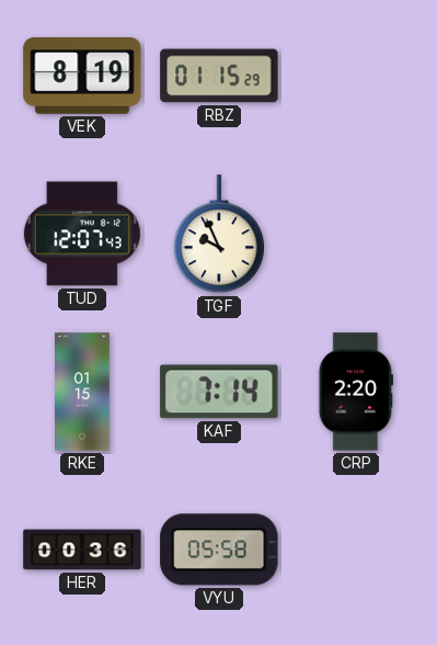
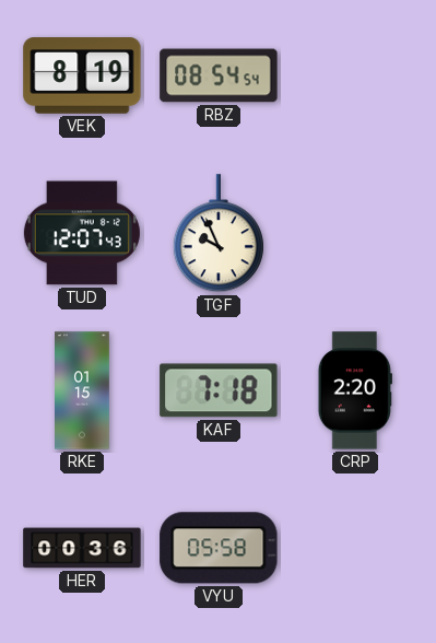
RBZ: 01:15 -> 08:54
KAF: 7:14 -> 7:18
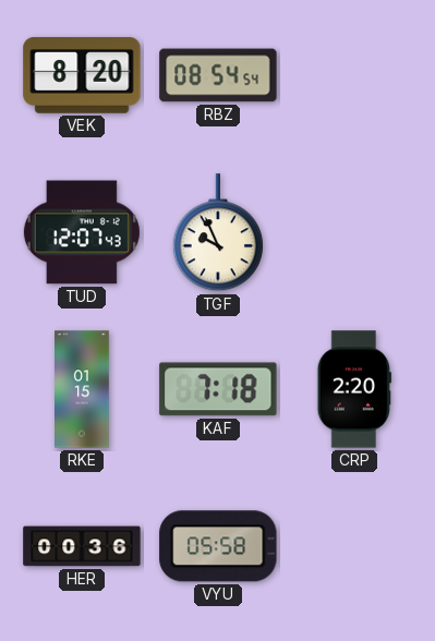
VEK: 8:19 -> 8:20
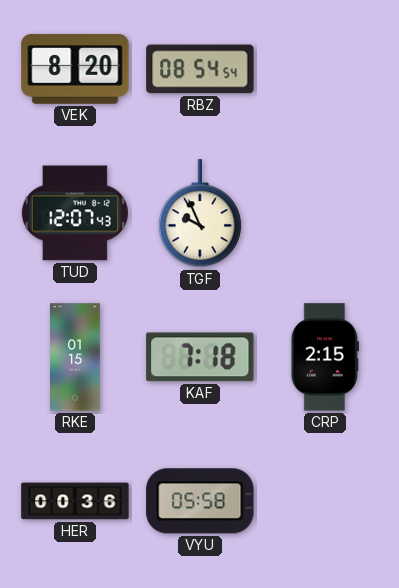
CRP: 2:20 -> 2:15
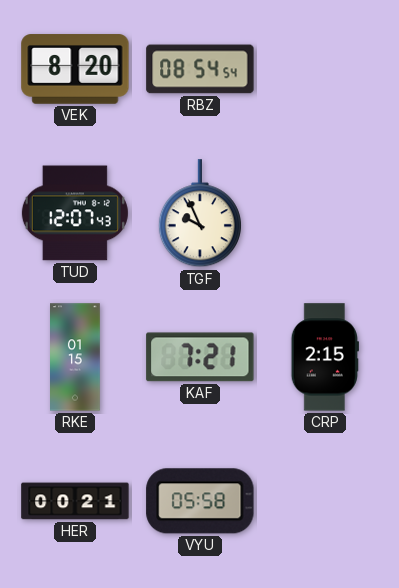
KAF: 7:18 -> 7:21
HER: 00:36 -> 00:21
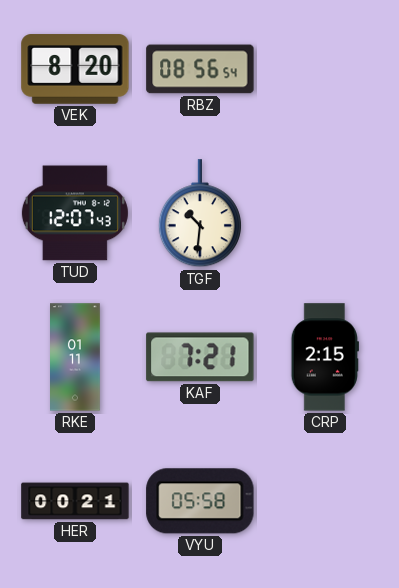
RBZ: 08:54 -> 08:56
TGF: 9:56 -> 10:31
RKE: 01:15 -> 01:11
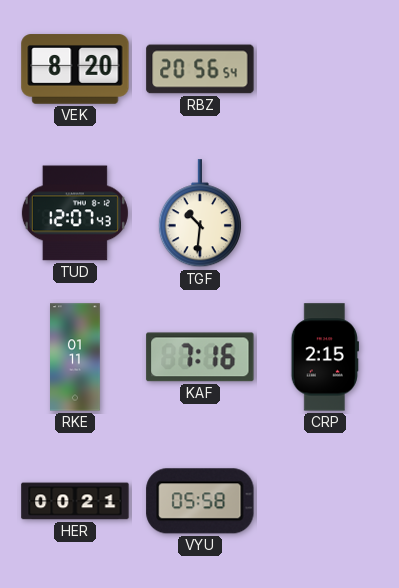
RBZ: 08:56 -> 20:56
KAF: 7:21 -> 7:16
